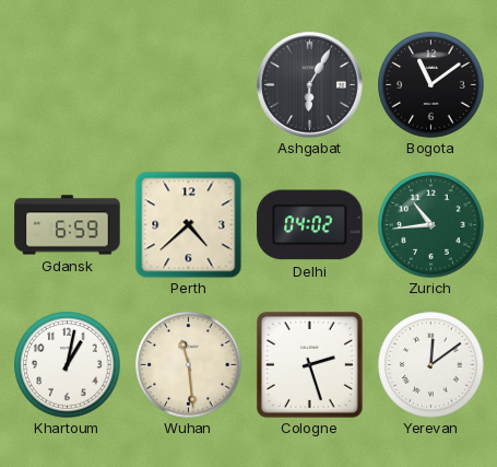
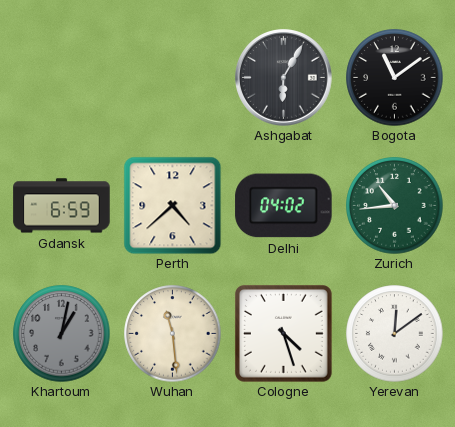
Khartoum dial: white -> grey
Cologne: 2:27 -> 4:27
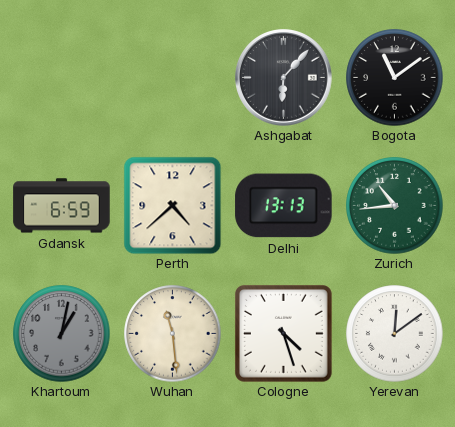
Ashgabat: 6:05 -> 6:07
Delhi: 04:02 -> 13:13
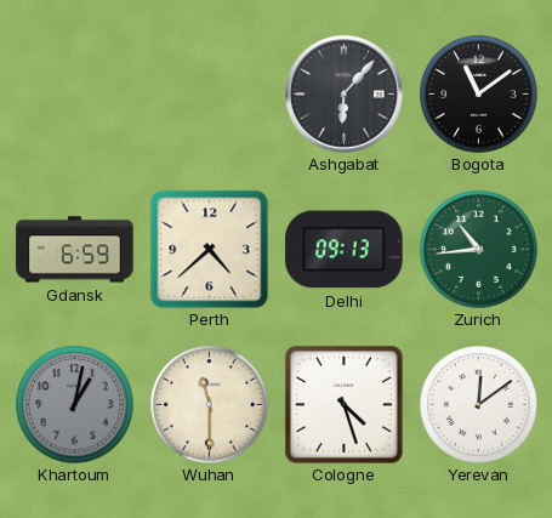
Delhi: 13:13 -> 09:13
Wuhan: 11:29 -> 11:30
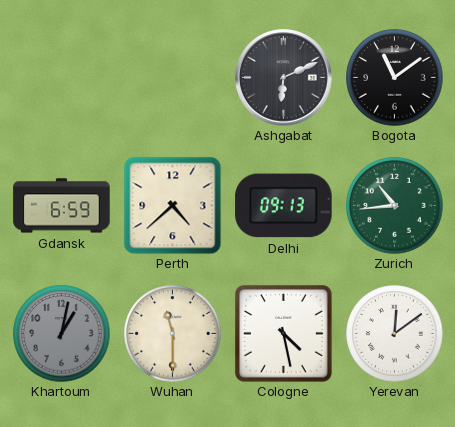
Ashgabat: 6:07 -> 6:11
Cologne: 4:27 -> 4:28
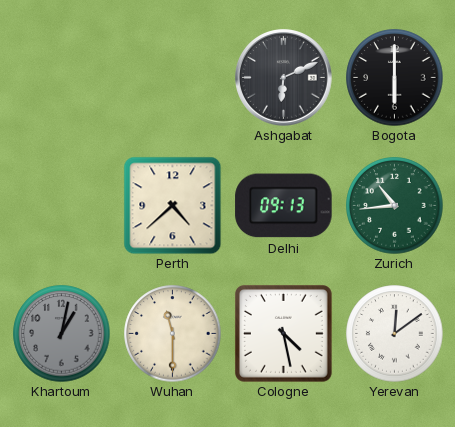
Bogota: 11:09 -> 6:00
Gdansk: 6:59 -> none
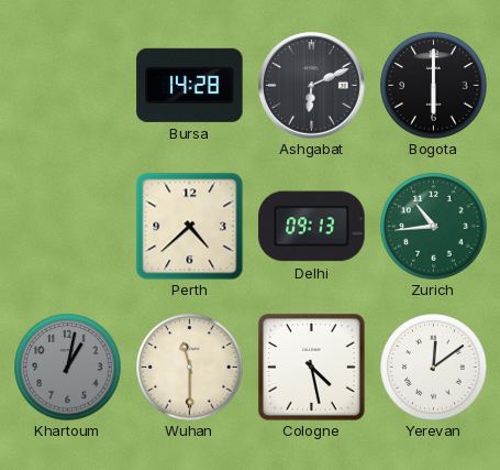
Bursa: none -> 14:28
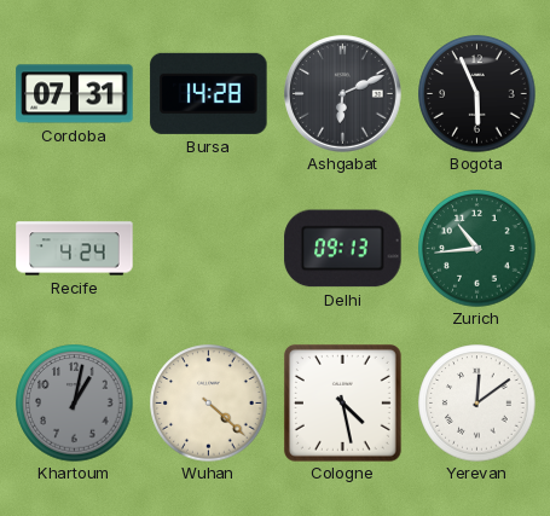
Cordoba: none -> 07:31
Bogota: 6:00 -> 5:56
Recife: none -> 4:24
Perth: 4:38 -> none
Wuhan: 11:30 -> 4:22
